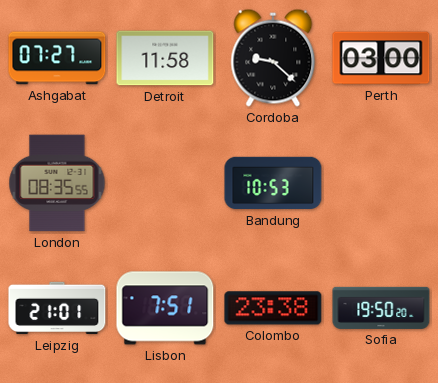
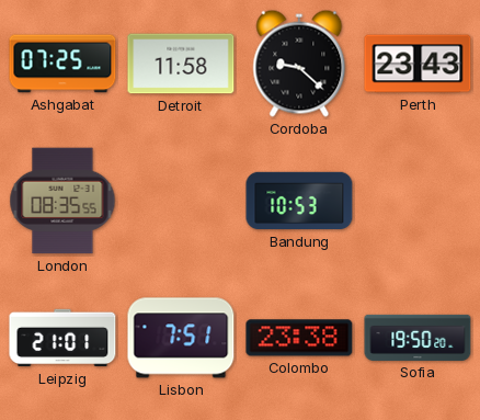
Ashgabat: 07:27 -> 07:25
Perth: 03:00 -> 23:43
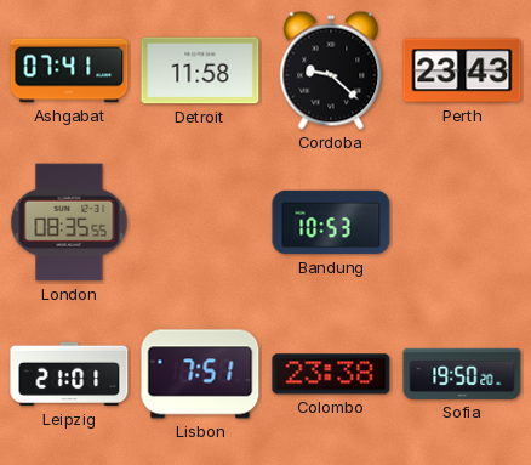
Ashgabat: 07:25 -> 07:41
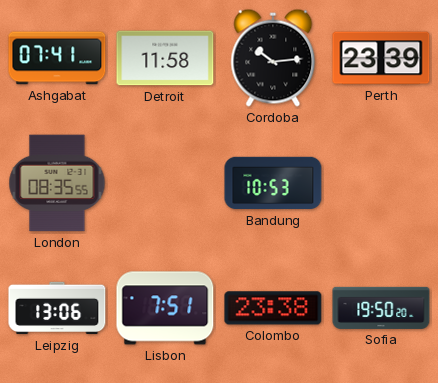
Cordoba: 9:22 -> 10:14
Perth: 23:43 -> 23:39
Leipzig: 21:01 -> 13:06
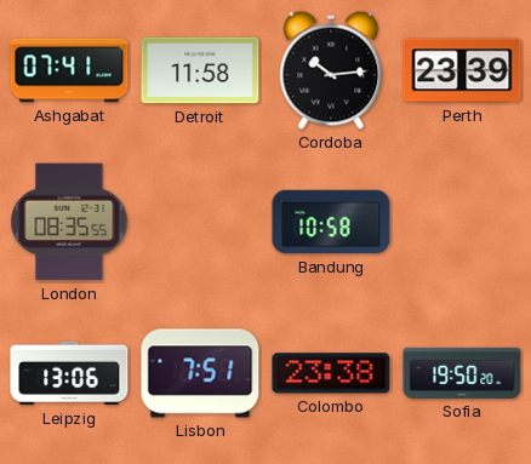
Bandung: 10:53 -> 10:58
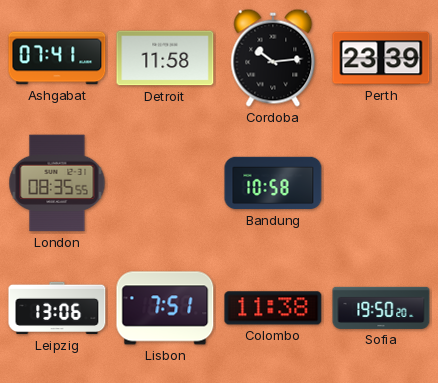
Colombo: 23:38 -> 11:38
